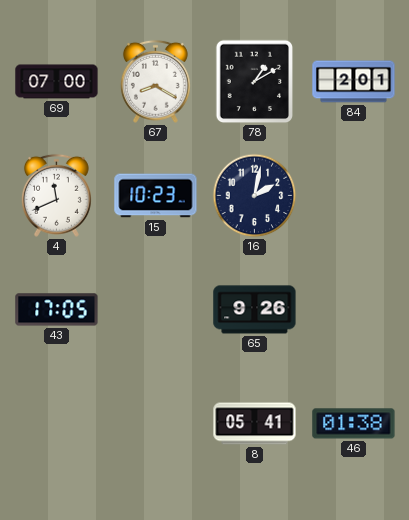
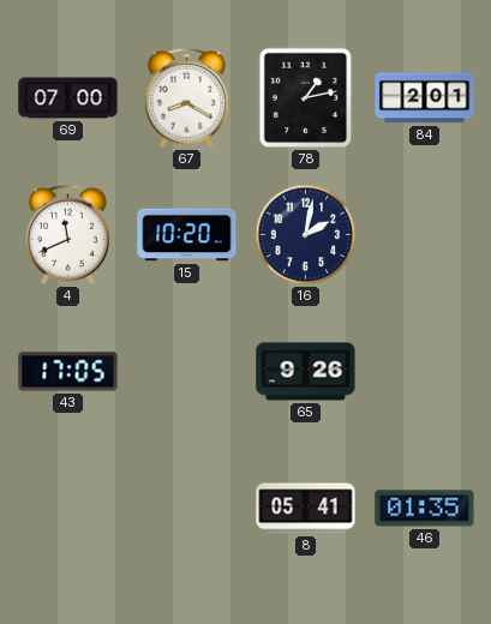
78: 1:10 -> 1:13
15: 10:23 -> 10:20
46: 01:38 -> 01:35
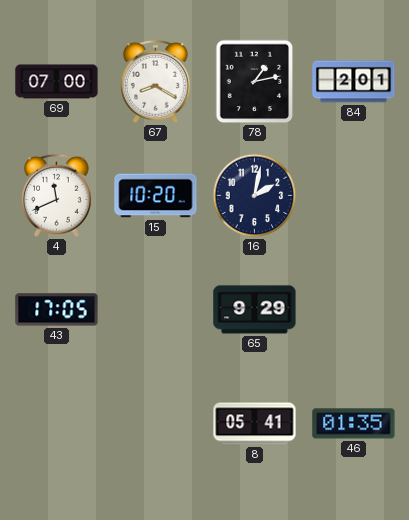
65: 9:26 -> 9:29
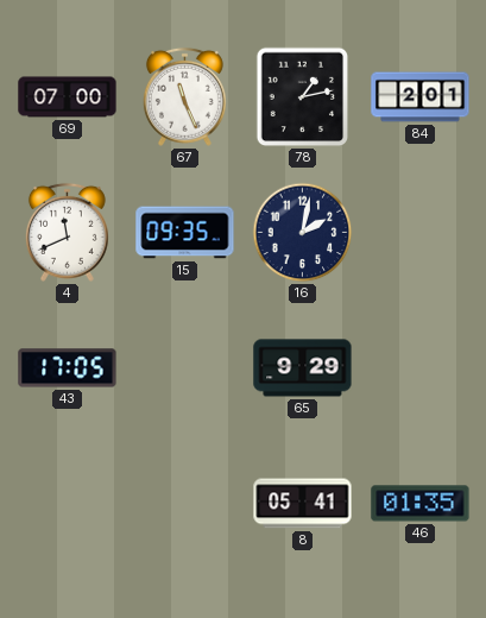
67: 8:20 -> 11:26
15: 10:20 -> 09:35
